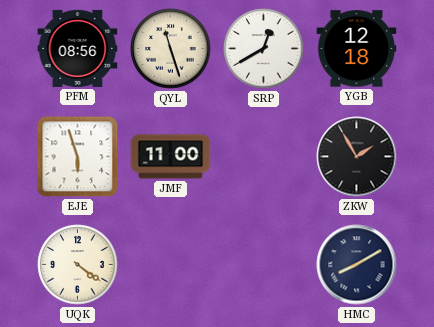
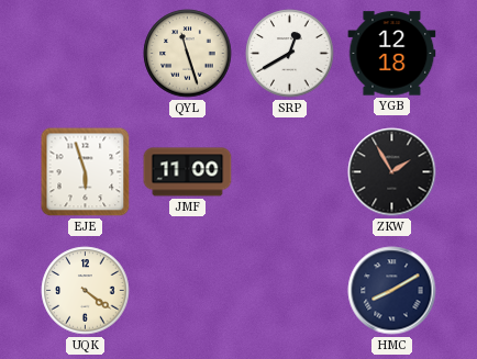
PFM: 08:56 -> none
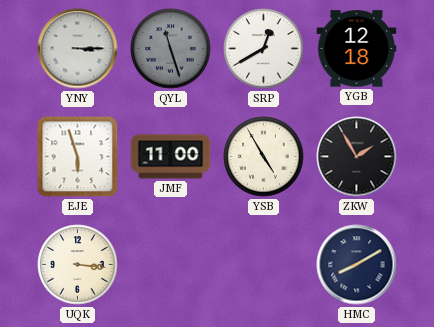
YNY: none -> 3:15
QYL dial: cream -> grey
YSB: none -> 4:55
UQK: 4:21 -> 3:16
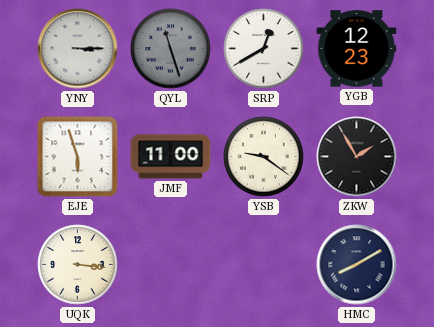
YGB: 12:18 -> 12:23
YSB: 4:55 -> 9:21
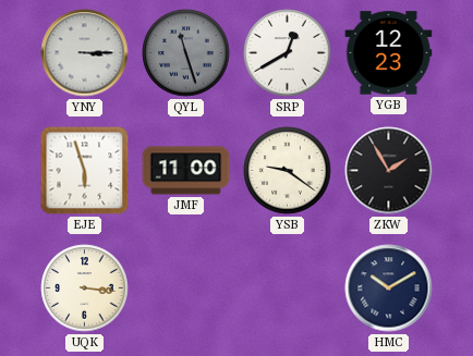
HMC: 8:10 -> 10:10
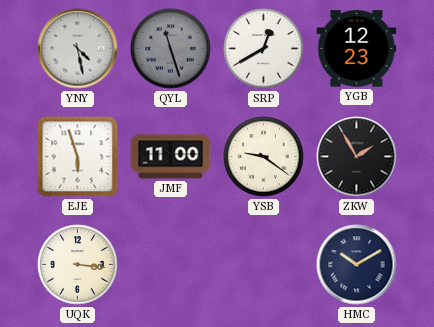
YNY: 3:15 -> 4:28
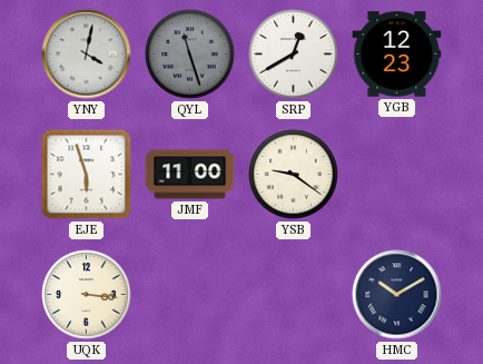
YNY: 4:28 -> 4:02
ZKW: 1:55 -> none
